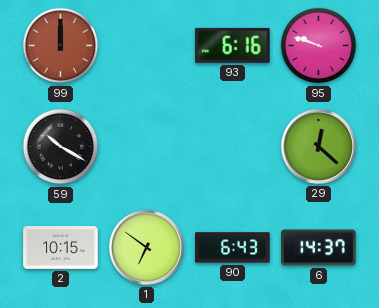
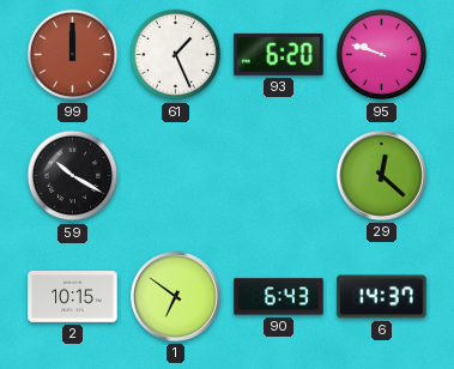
61: none -> 1:26
93: 6:16 -> 6:20
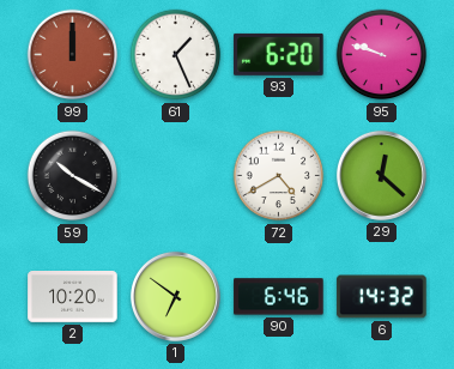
72: none -> 4:40
2: 10:15 -> 10:20
90: 6:43 -> 6:46
6: 14:37 -> 14:32
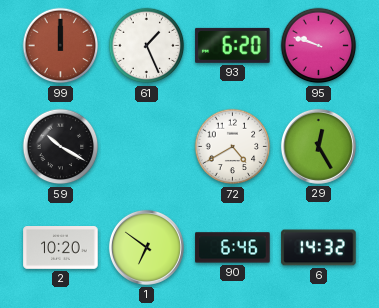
29: 12:22 -> 12:25
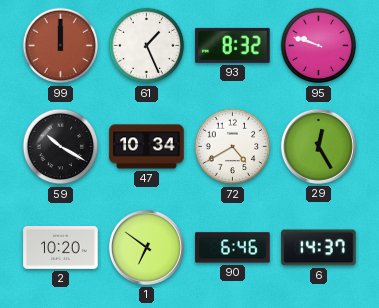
93: 6:20 -> 8:32
47: none -> 10:34
6: 14:32 -> 14:37
